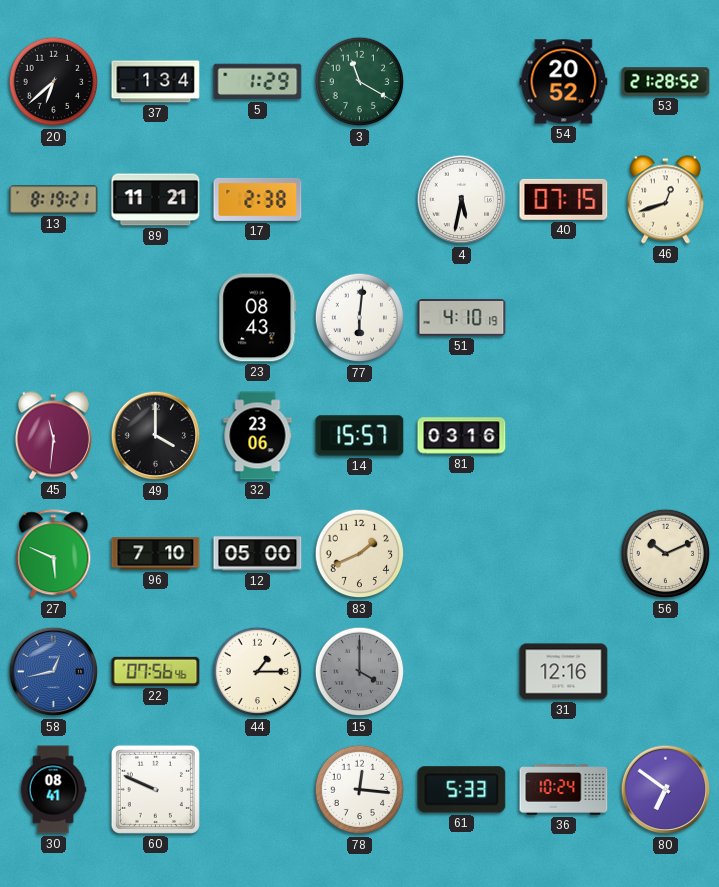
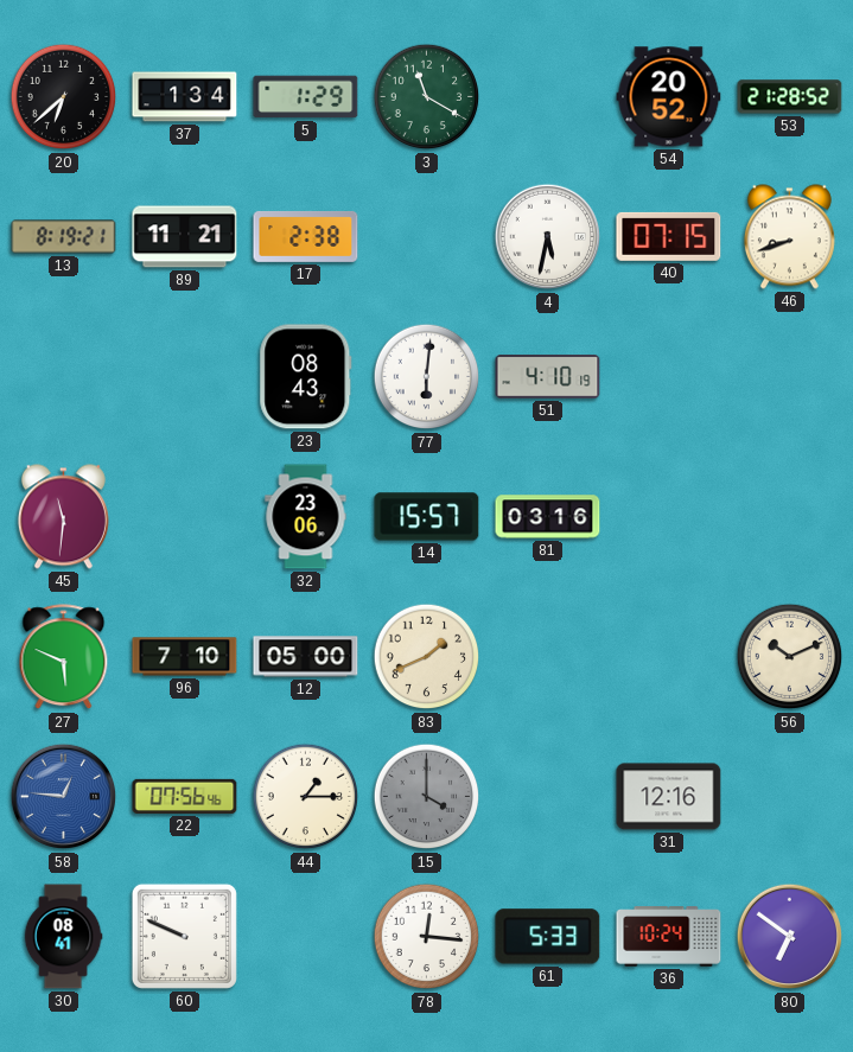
46: 12:42 -> 8:42
49: 4:00 -> none
58: 12:43 -> 12:46
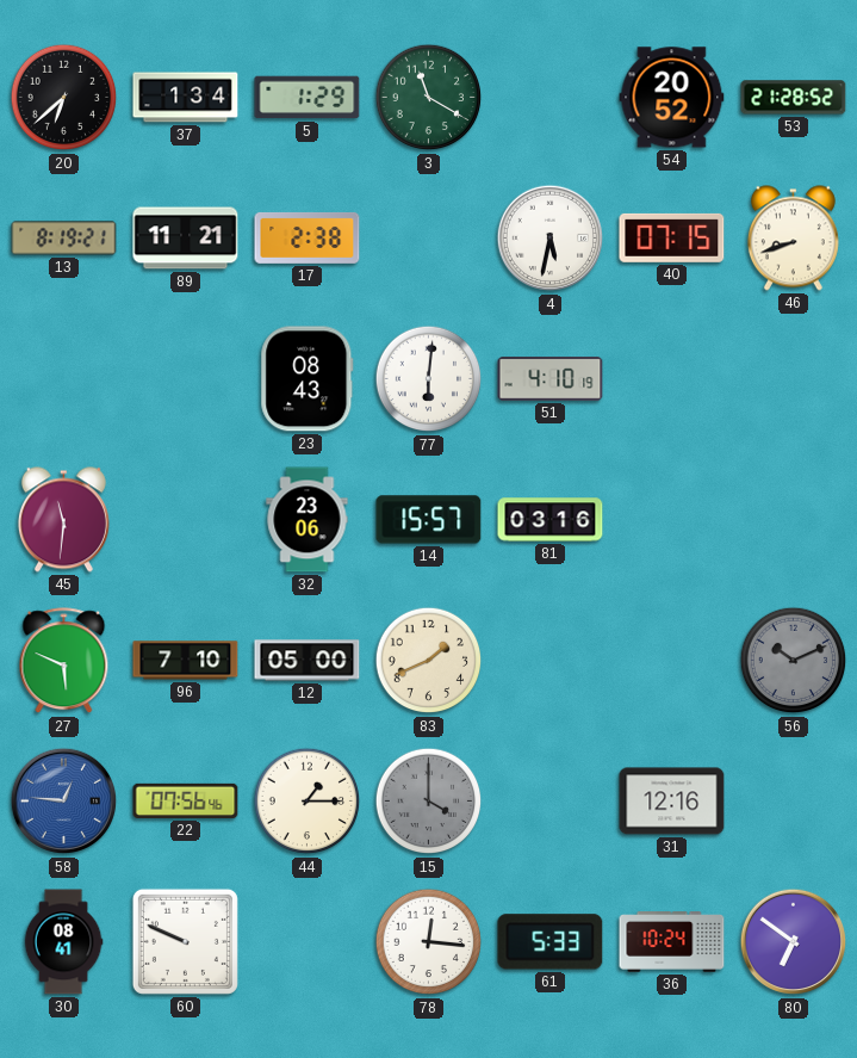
56 dial: cream -> grey
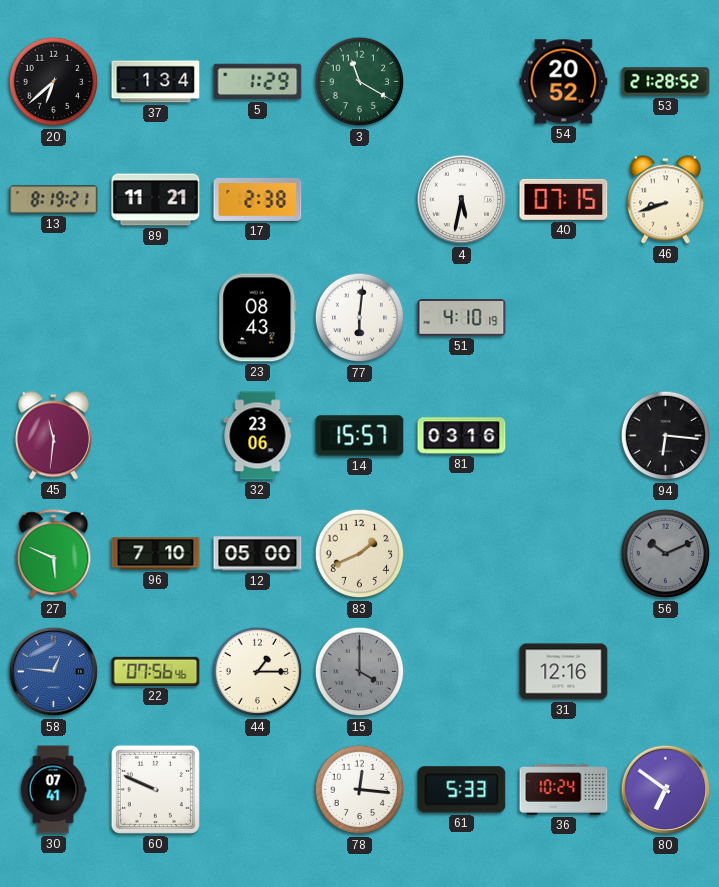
94: none -> 6:16
30: 08:41 -> 07:41
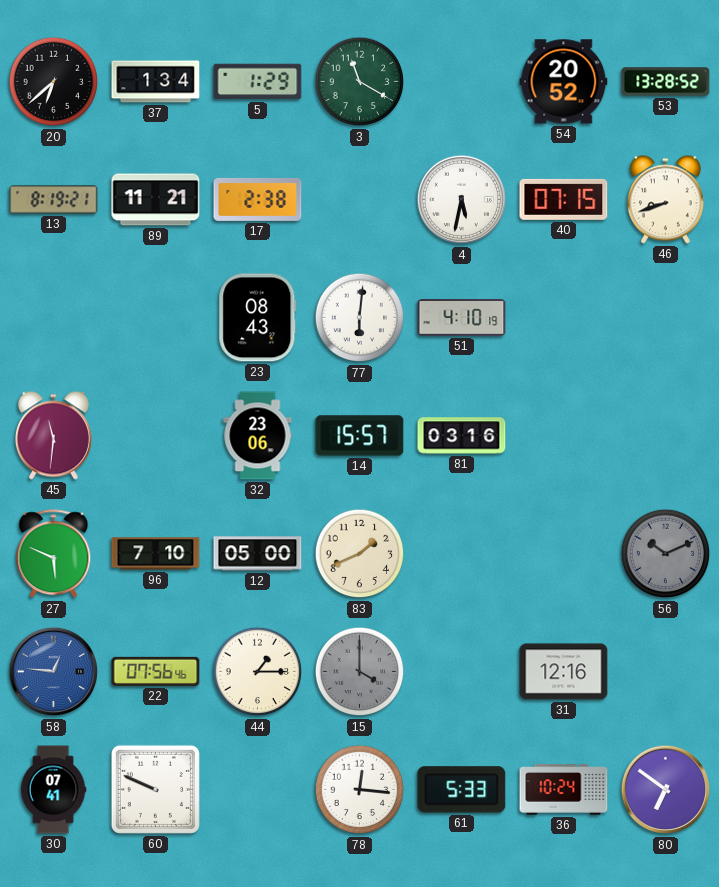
53: 21:28 -> 13:28
94: 6:16 -> none
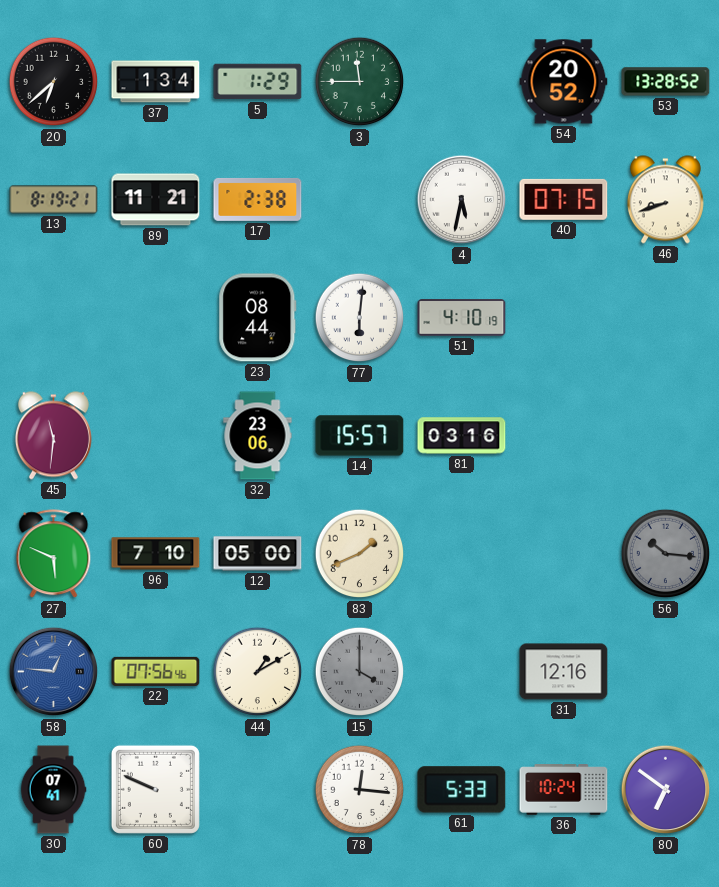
3: 11:20 -> 11:45
23: 08:43 -> 08:44
56: 10:11 -> 10:16
44: 1:15 -> 1:10
